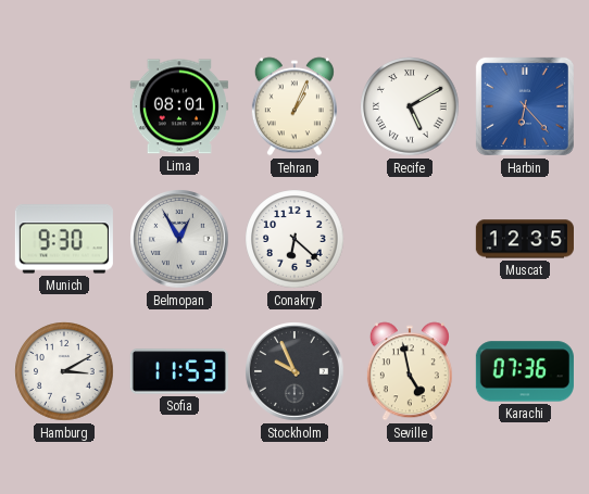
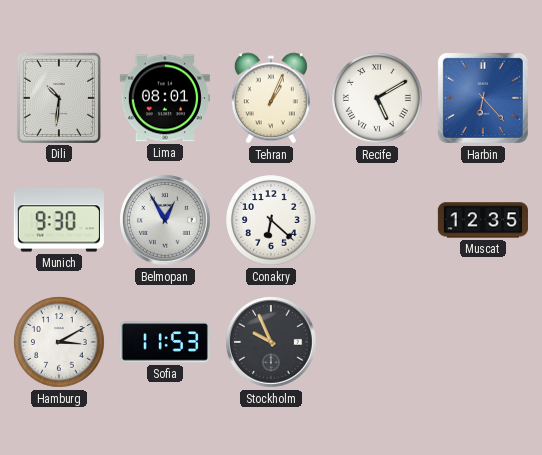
Dili: none -> 10:31
Seville: 4:58 -> none
Karachi: 07:36 -> none
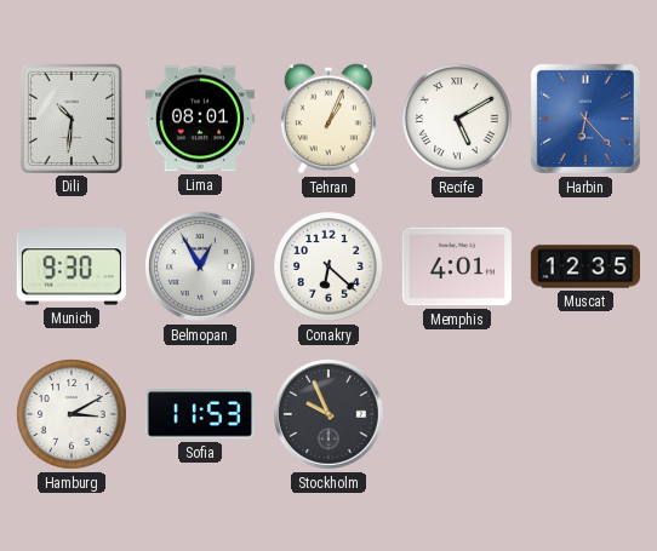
Memphis: none -> 4:01
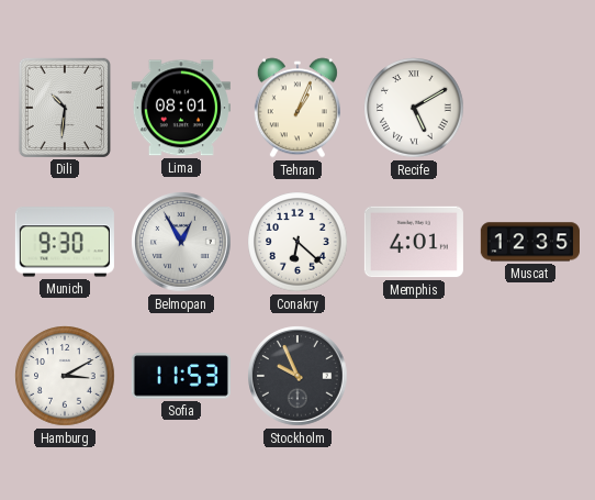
Harbin: 6:23 -> none
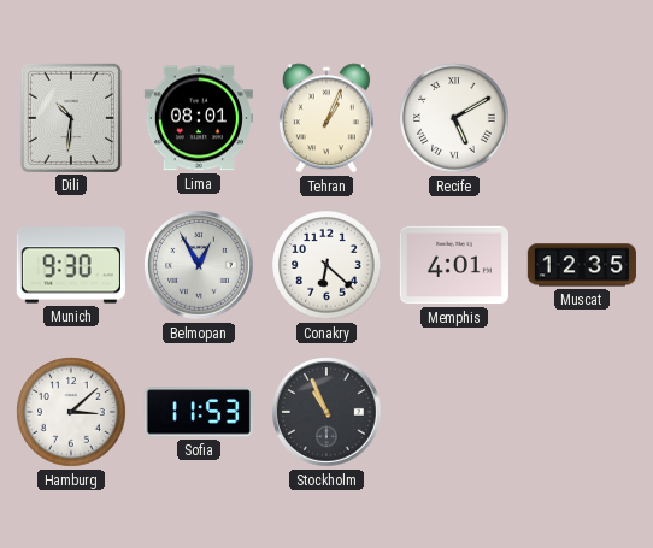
Hamburg: 3:10 -> 3:08
Stockholm: 9:56 -> 10:56
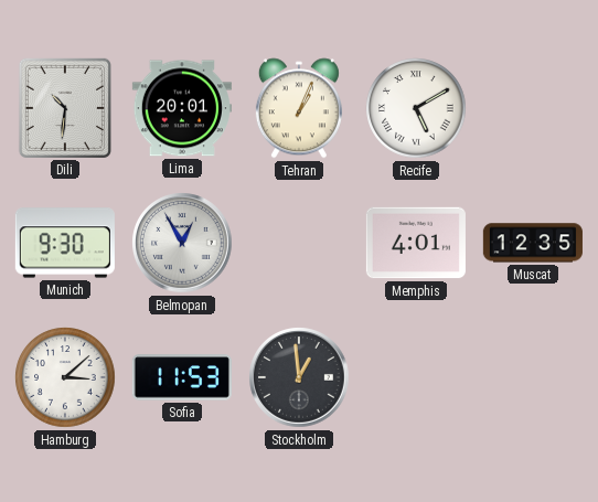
Lima: 08:01 -> 20:01
Conakry: 6:22 -> none
Stockholm: 10:56 -> 12:59
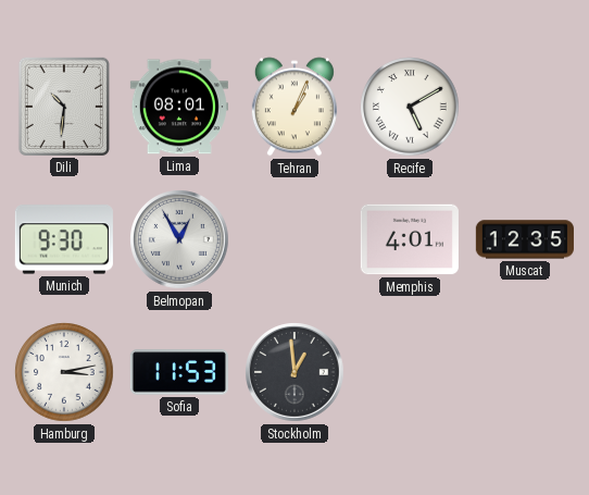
Lima: 20:01 -> 08:01
Hamburg: 3:08 -> 3:13
